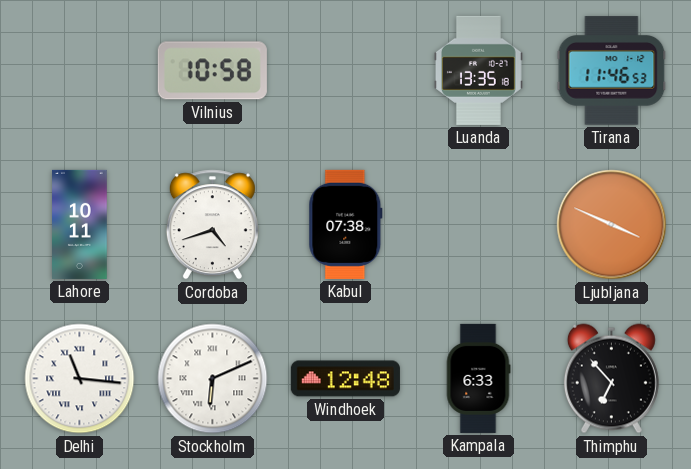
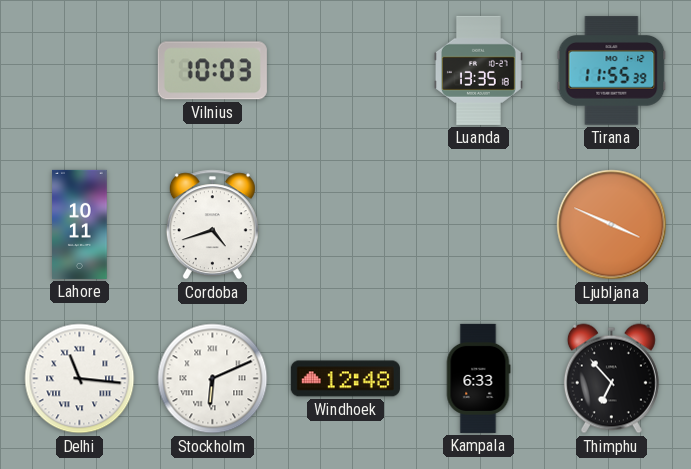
Vilnius: 10:58 -> 10:03
Tirana: 11:46 -> 11:55
Kabul: 07:38 -> none
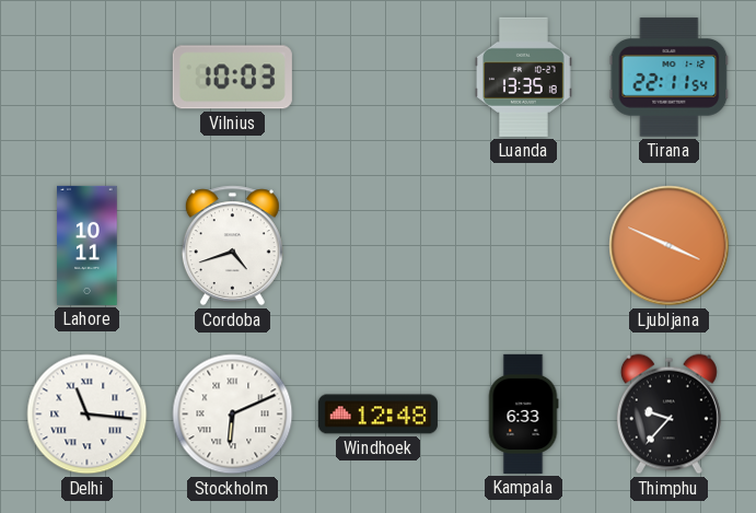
Tirana: 11:55 -> 22:11
Thimphu: 6:53 -> 9:37
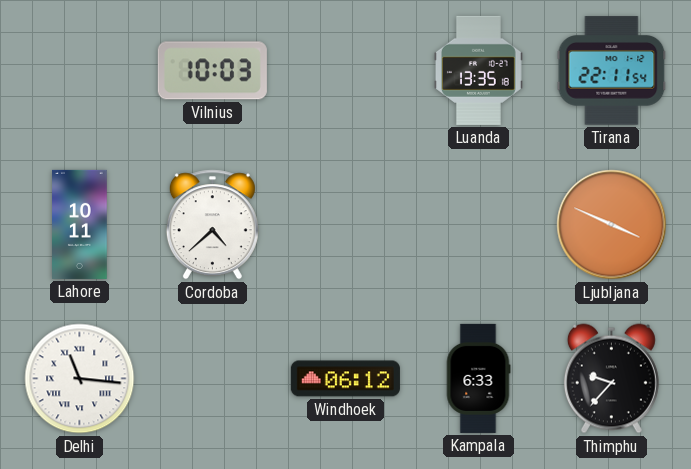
Cordoba: 4:42 -> 4:38
Stockholm: 6:11 -> none
Windhoek: 12:48 -> 06:12
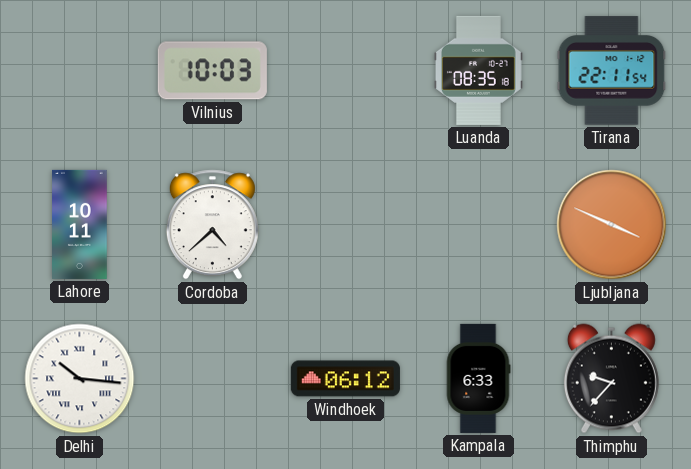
Luanda: 13:35 -> 08:35
Delhi: 11:16 -> 10:16
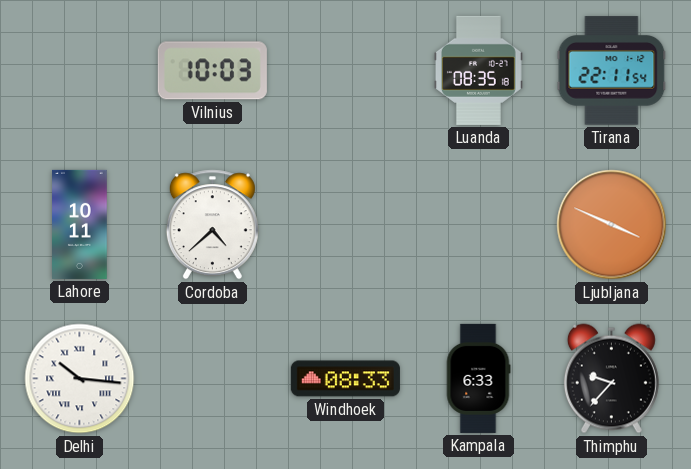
Windhoek: 06:12 -> 08:33
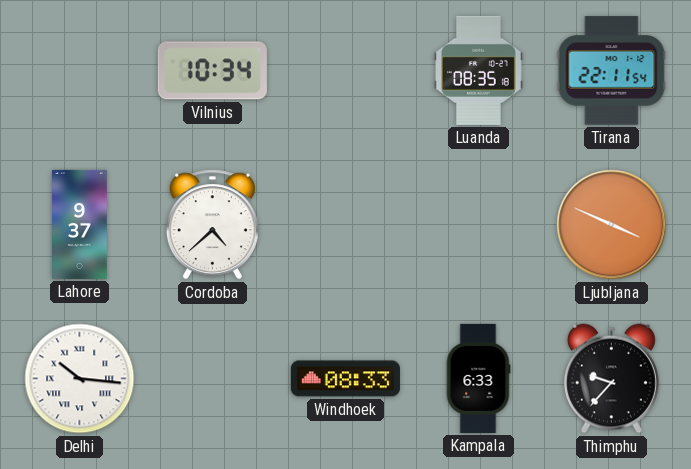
Vilnius: 10:03 -> 10:34
Lahore: 10:11 -> 9:37
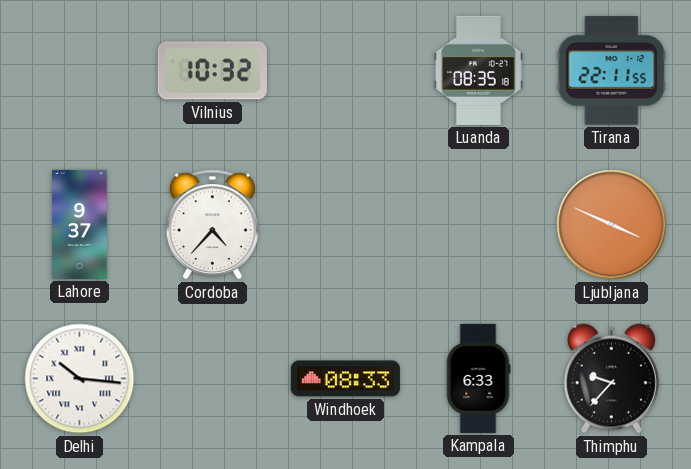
Vilnius: 10:34 -> 10:32
Tirana: 22:11:54 -> 22:11:55
Cordoba: 4:38 -> 4:37
